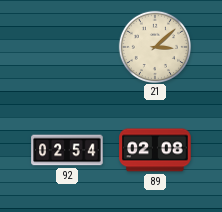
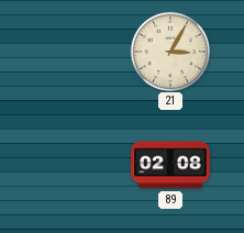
21: 3:08 -> 3:05
92: 02:54 -> none
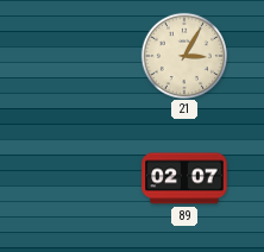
89: 02:08 -> 02:07
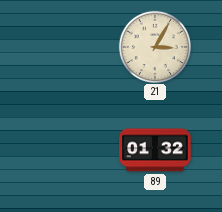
89: 02:07 -> 01:32
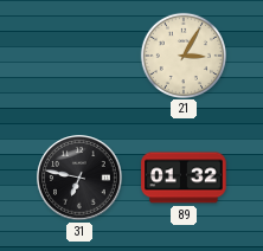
31: none -> 6:47
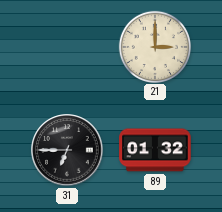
21: 3:05 -> 3:00
31: 6:47 -> 6:45
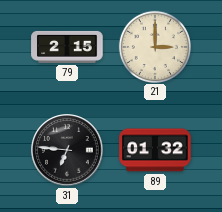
79: none -> 2:15
31: 6:45 -> 6:46
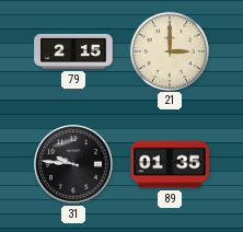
31: 6:46 -> 9:46
89: 01:32 -> 01:35
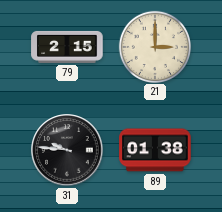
89: 01:35 -> 01:38
